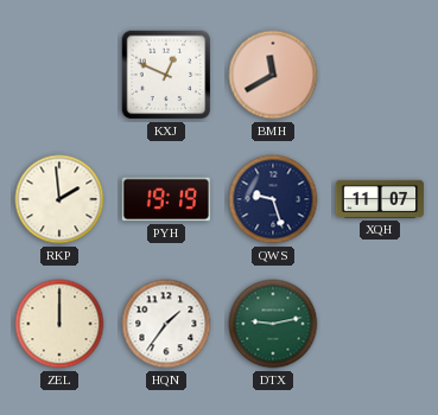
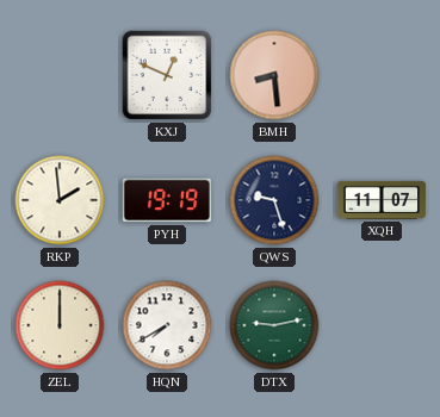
BMH: 11:40 -> 8:29
HQN: 1:36 -> 7:40
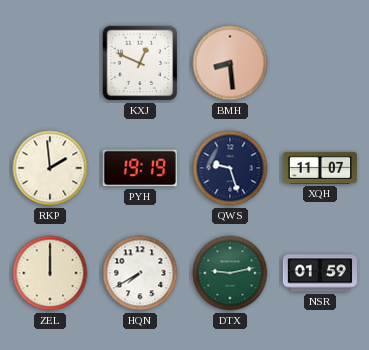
NSR: none -> 01:59
